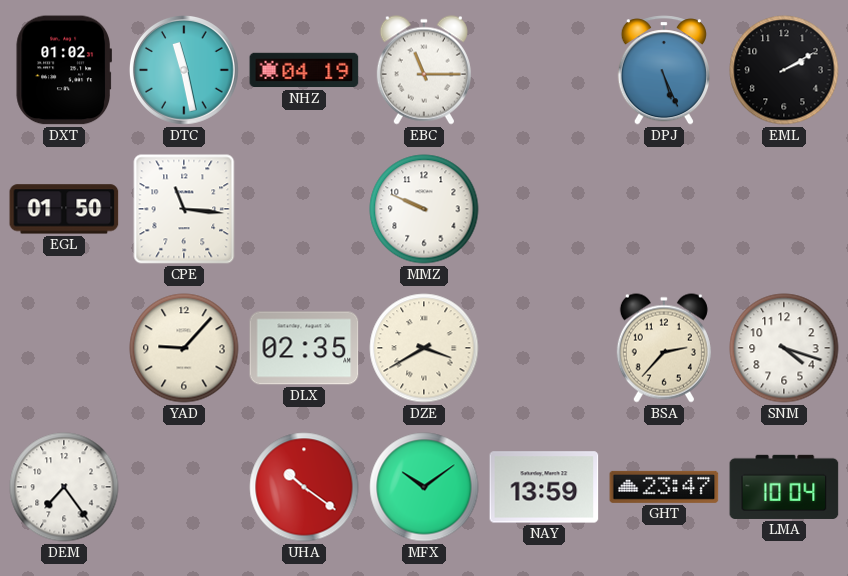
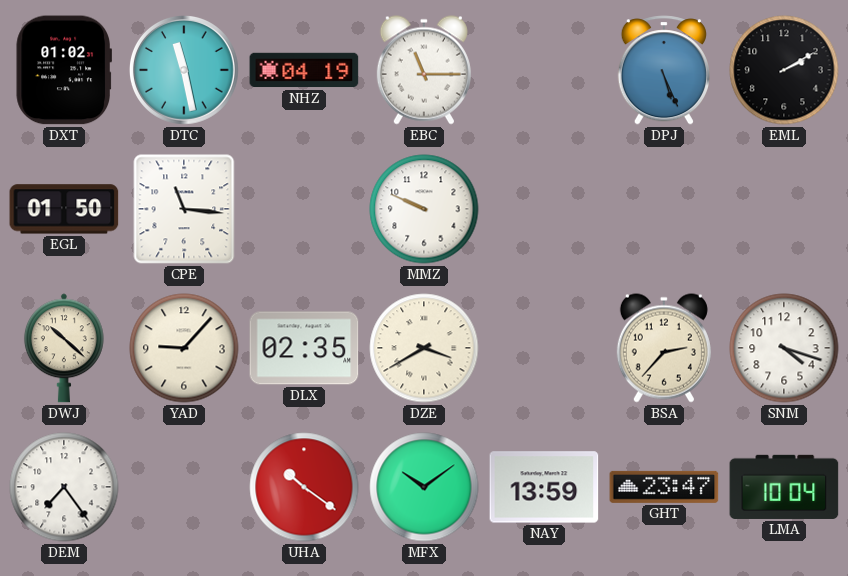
DWJ: none -> 10:22
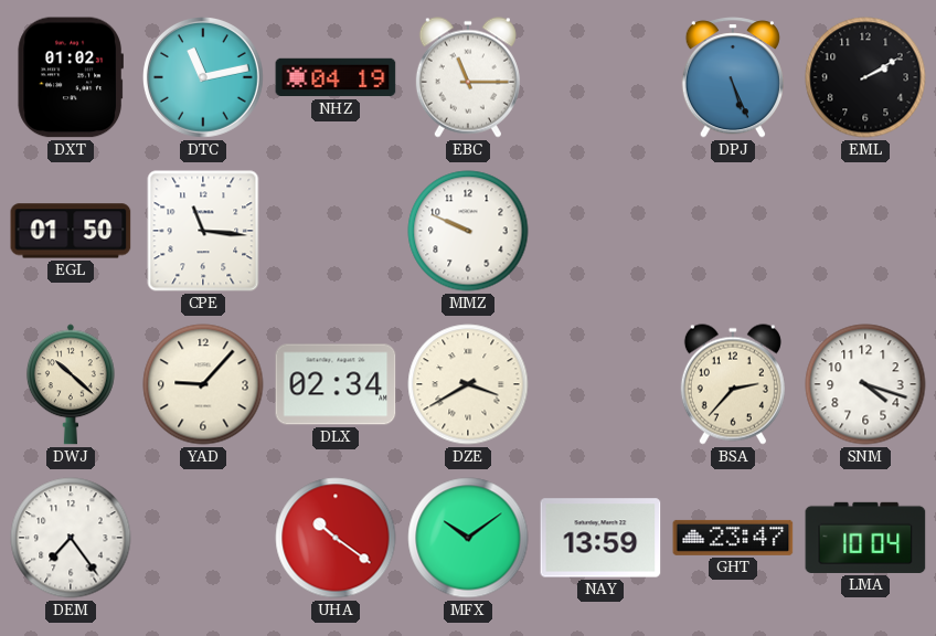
DTC: 11:28 -> 11:13
DLX: 02:35 -> 02:34
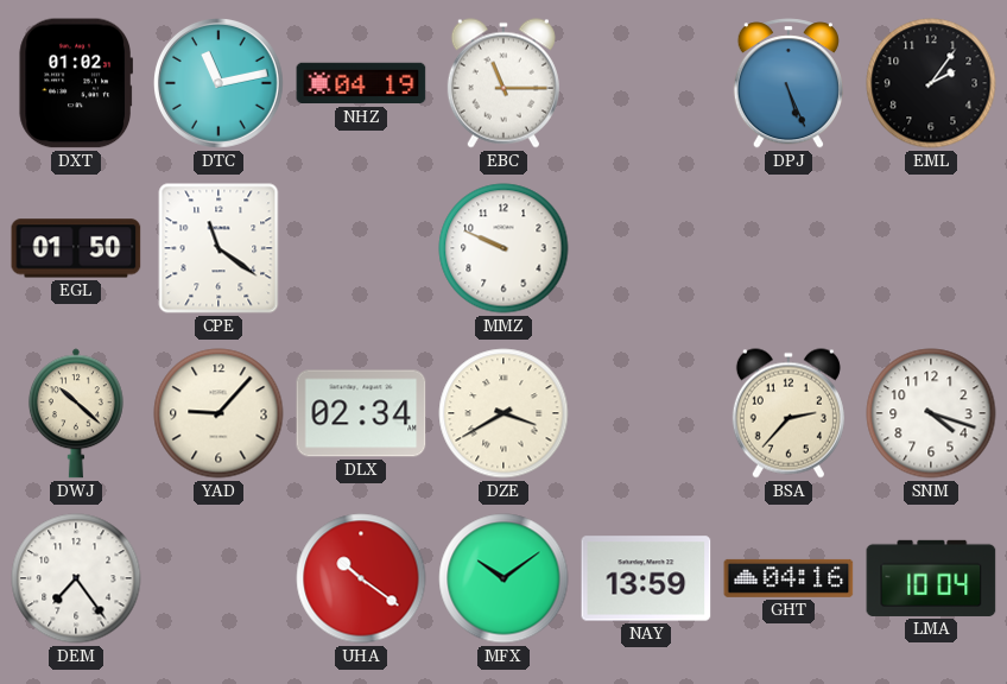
EML: 2:10 -> 2:06
CPE: 11:16 -> 11:21
GHT: 23:47 -> 04:16
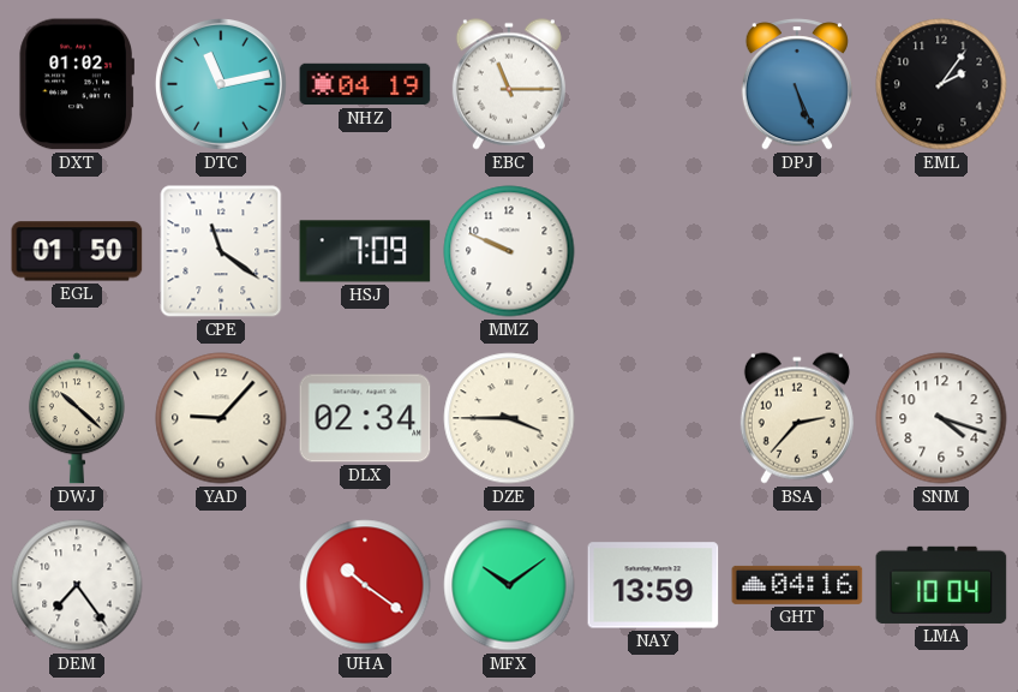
HSJ: none -> 7:09
DZE: 3:40 -> 3:45
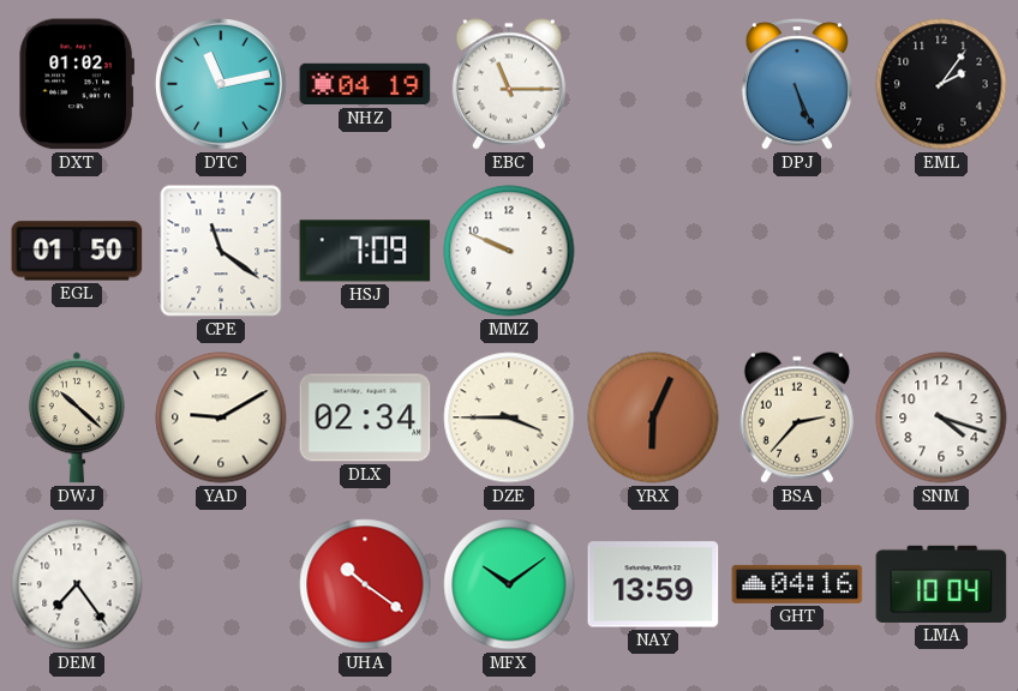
YAD: 9:07 -> 9:10
YRX: none -> 6:04
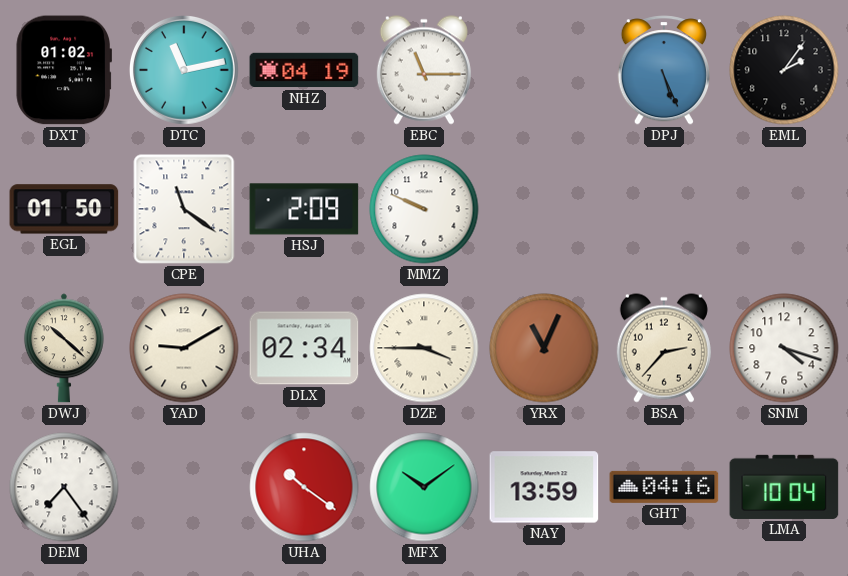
HSJ: 7:09 -> 2:09
YRX: 6:04 -> 11:04
